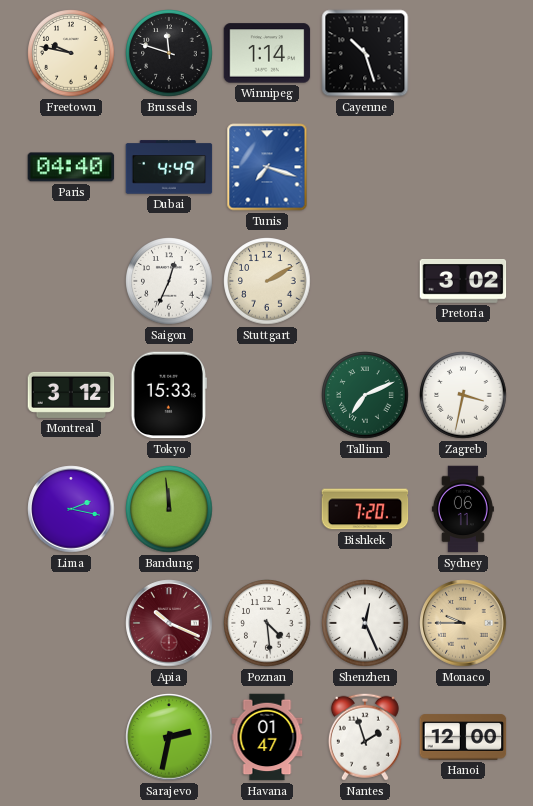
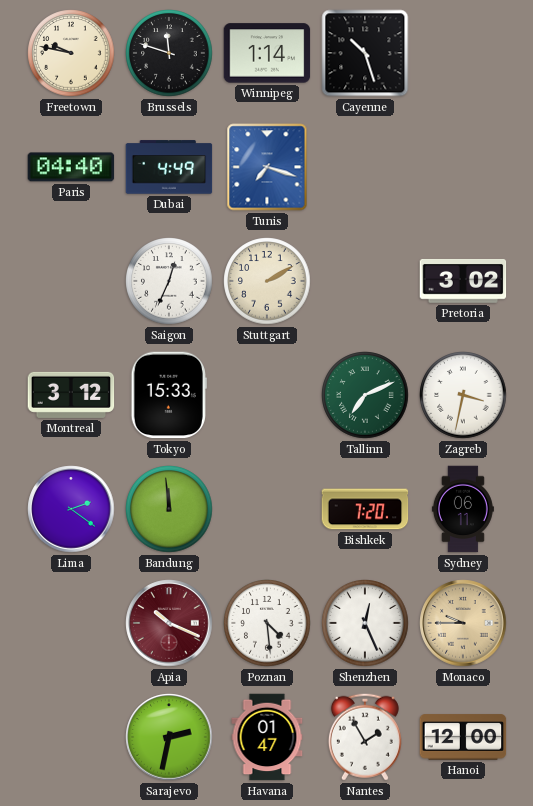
Lima: 2:17 -> 2:21
Nantes: 1:57 -> 1:55
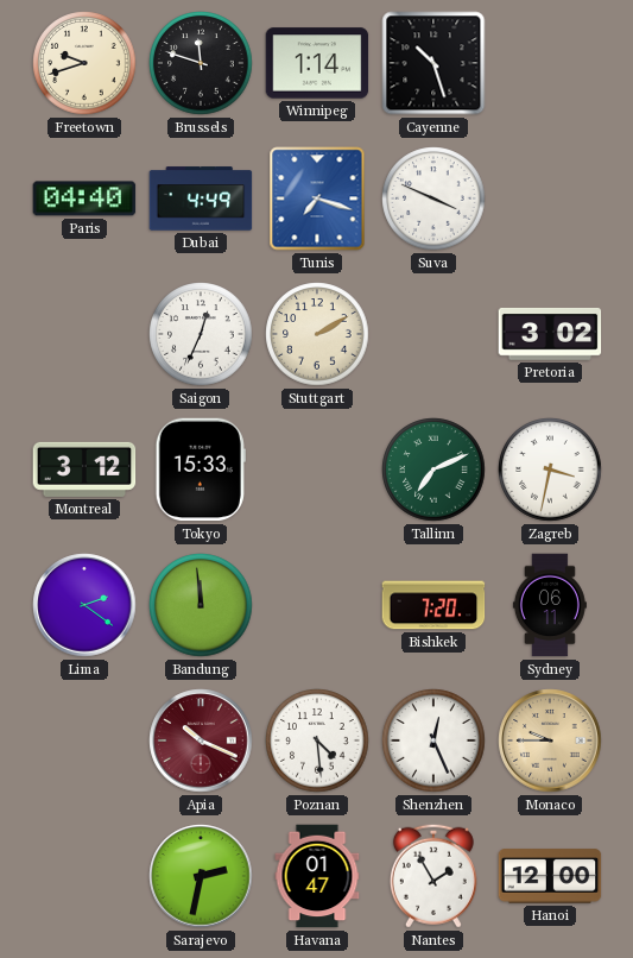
Freetown: 9:47 -> 9:42
Suva: none -> 3:49
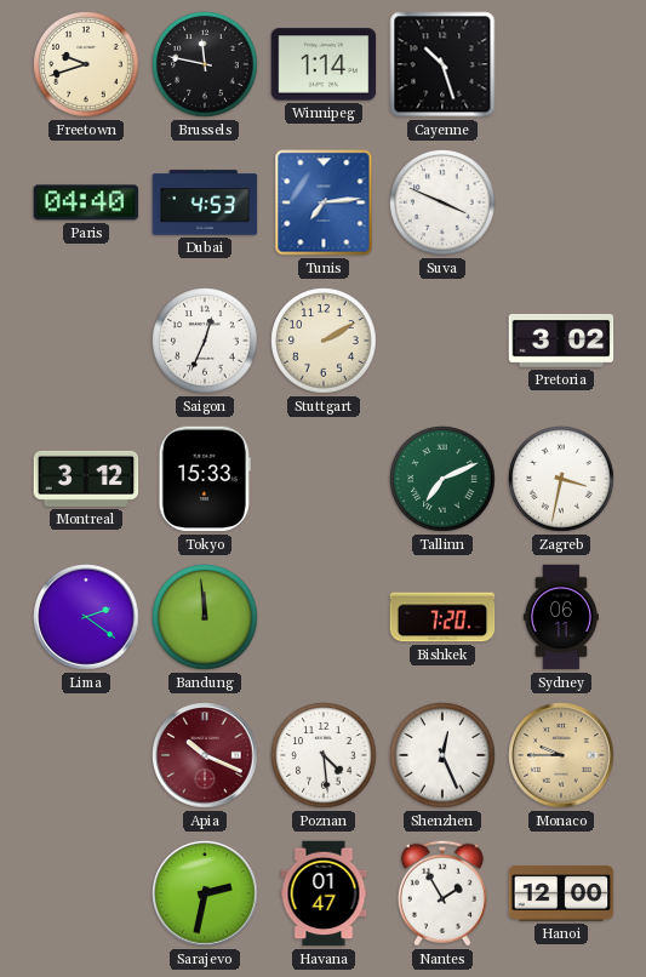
Brussels: 11:48 -> 11:47
Dubai: 4:49 -> 4:53
Tunis: 7:18 -> 7:14
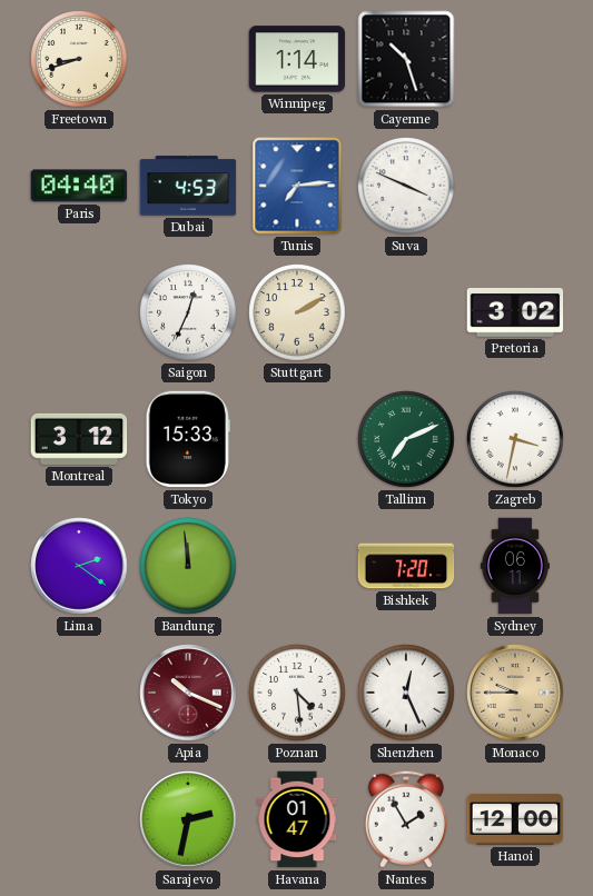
Freetown: 9:42 -> 8:42
Brussels: 11:47 -> none
